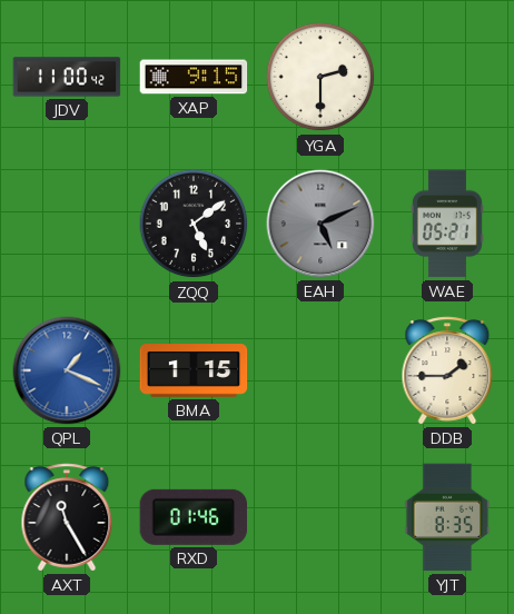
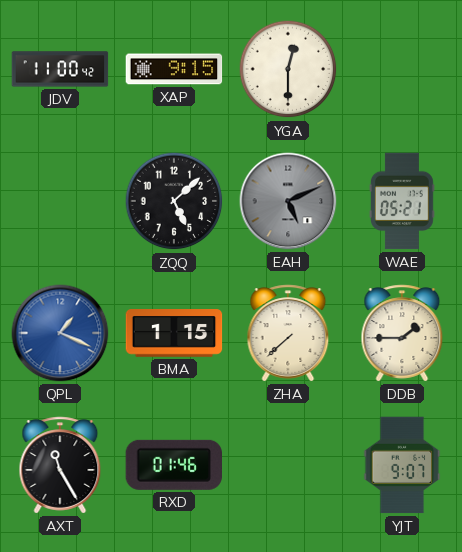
YGA: 2:30 -> 12:30
ZQQ: 5:09 -> 5:08
ZHA: none -> 7:38
YJT: 8:35 -> 9:07
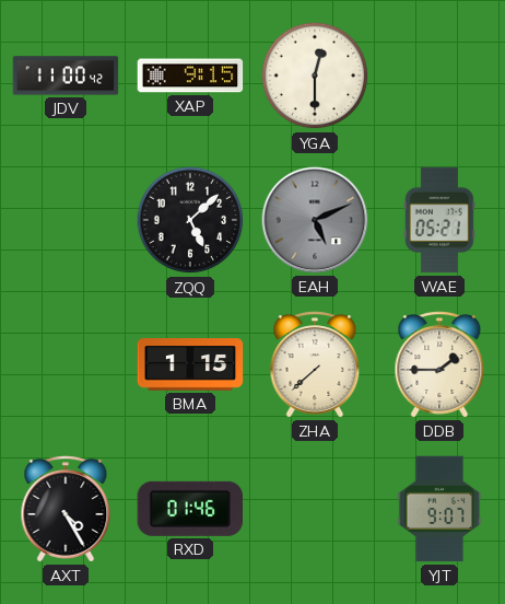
QPL: 1:19 -> none
AXT: 11:25 -> 4:25
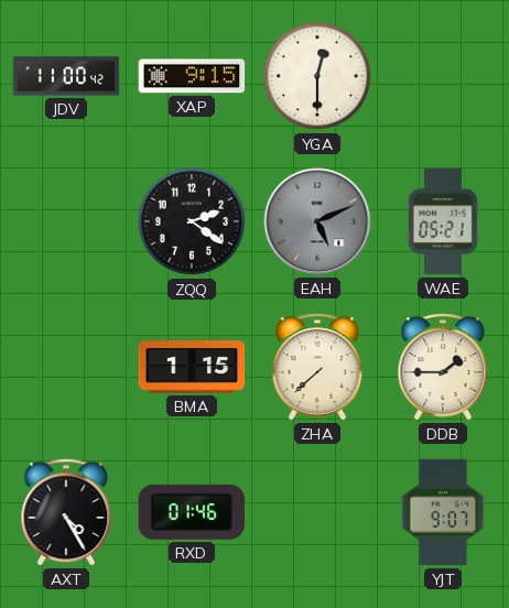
ZQQ: 5:08 -> 2:21
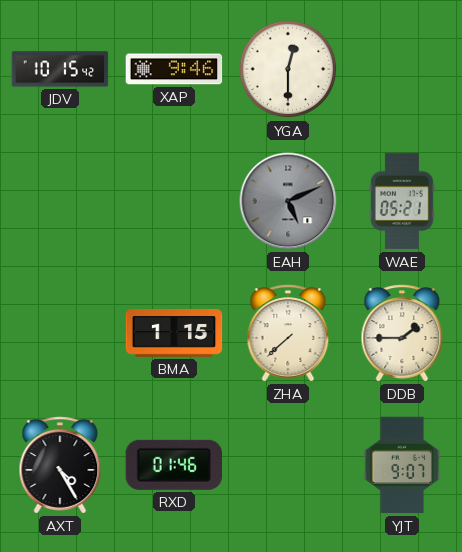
JDV: 11:00 -> 10:15
XAP: 9:15 -> 9:46
ZQQ: 2:21 -> none
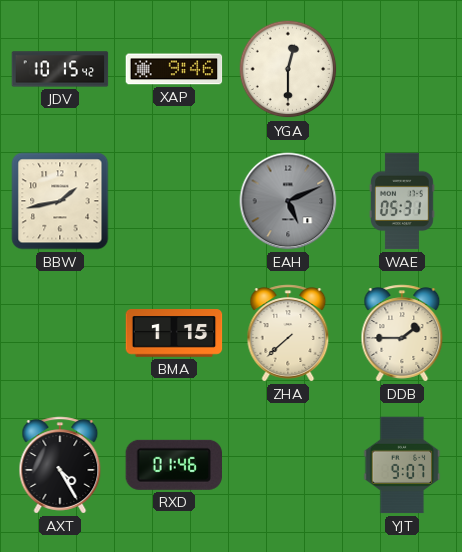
BBW: none -> 1:43
WAE: 05:21 -> 05:31
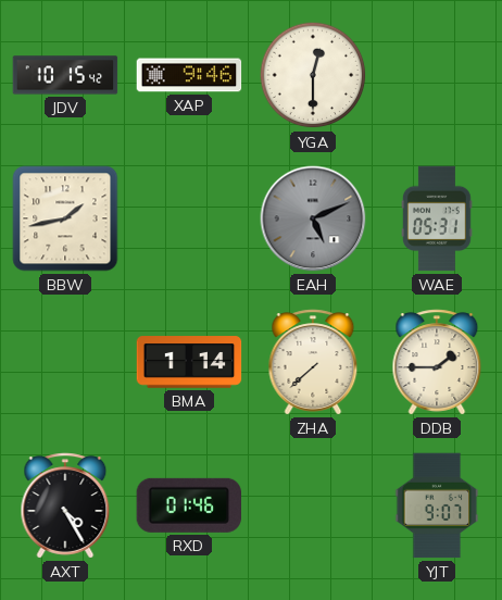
BMA: 1:15 -> 1:14
